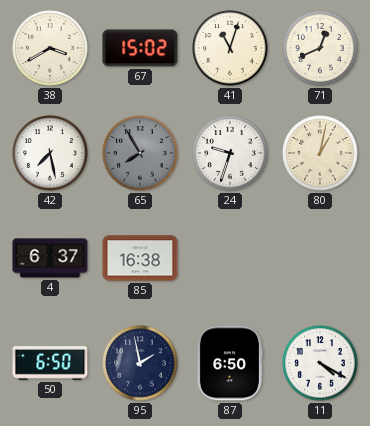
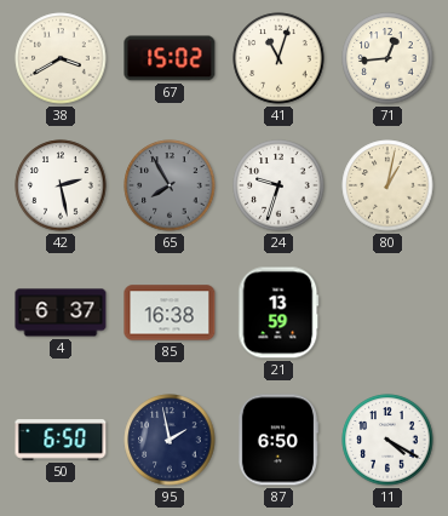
71: 12:41 -> 12:44
42: 7:28 -> 2:28
21: none -> 13:59
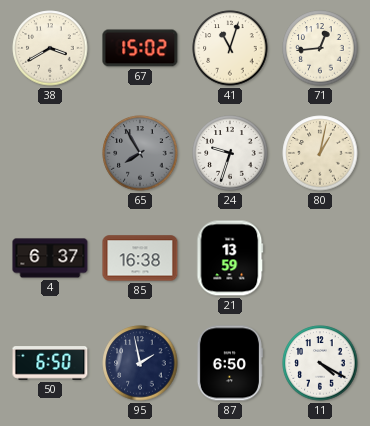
42: 2:28 -> none
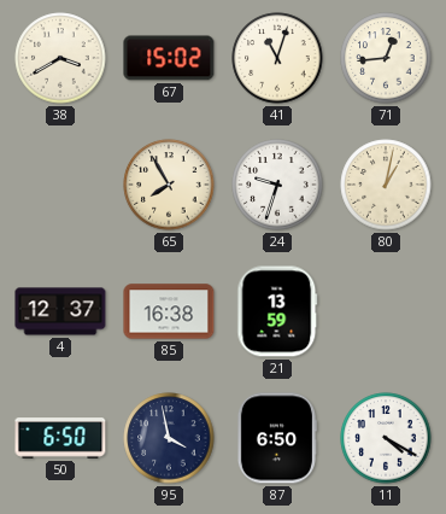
65 dial: grey -> cream
4: 6:37 -> 12:37
95: 1:58 -> 3:58
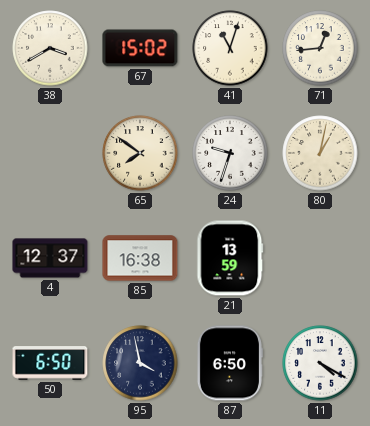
65: 7:55 -> 7:51
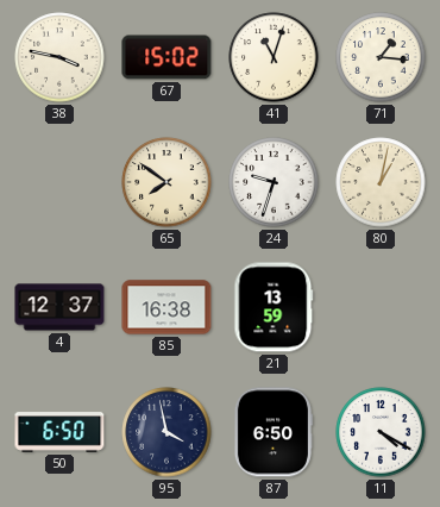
38: 3:40 -> 3:47
71: 12:44 -> 1:16
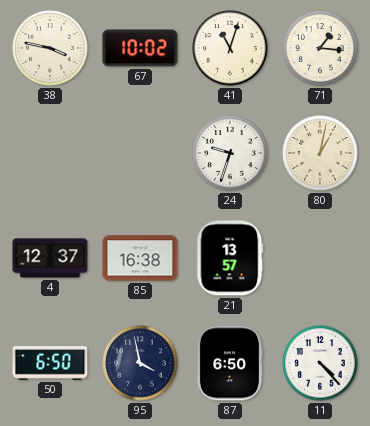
67: 15:02 -> 10:02
65: 7:51 -> none
21: 13:59 -> 13:57
11: 4:20 -> 4:23
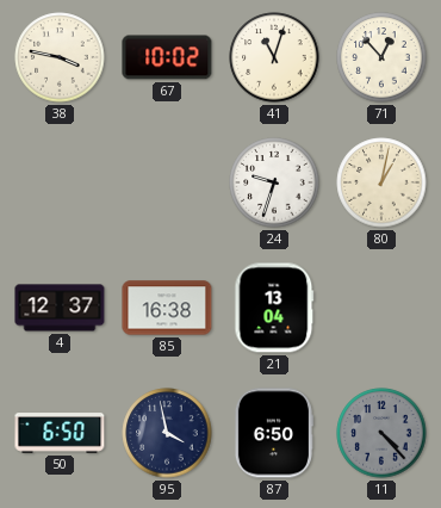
71: 1:16 -> 12:53
21: 13:57 -> 13:04
11 dial: white -> grey
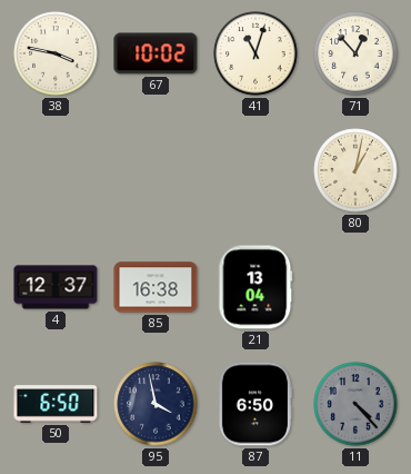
24: 9:33 -> none
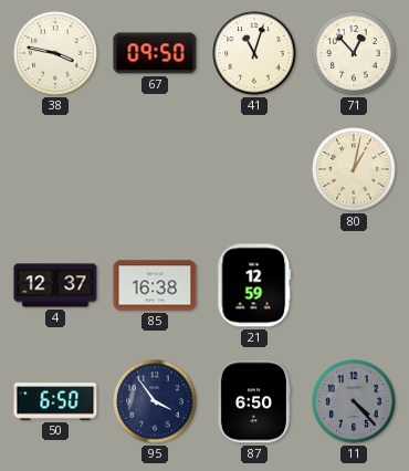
67: 10:02 -> 09:50
21: 13:04 -> 12:59
95: 3:58 -> 3:54
